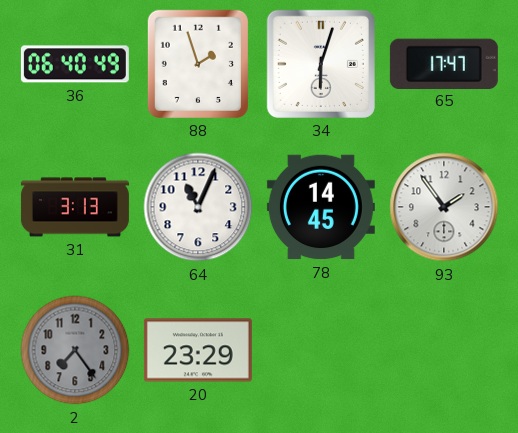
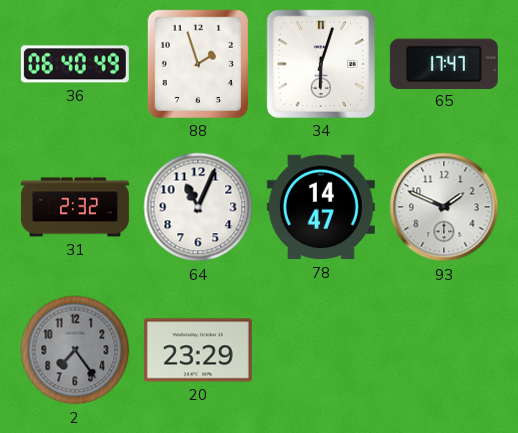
31: 3:13 -> 2:32
78: 14:45 -> 14:47
93: 1:54 -> 1:49
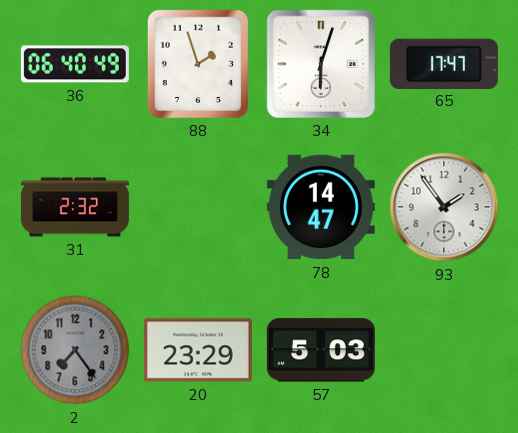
64: 11:04 -> none
93: 1:49 -> 1:54
57: none -> 5:03
